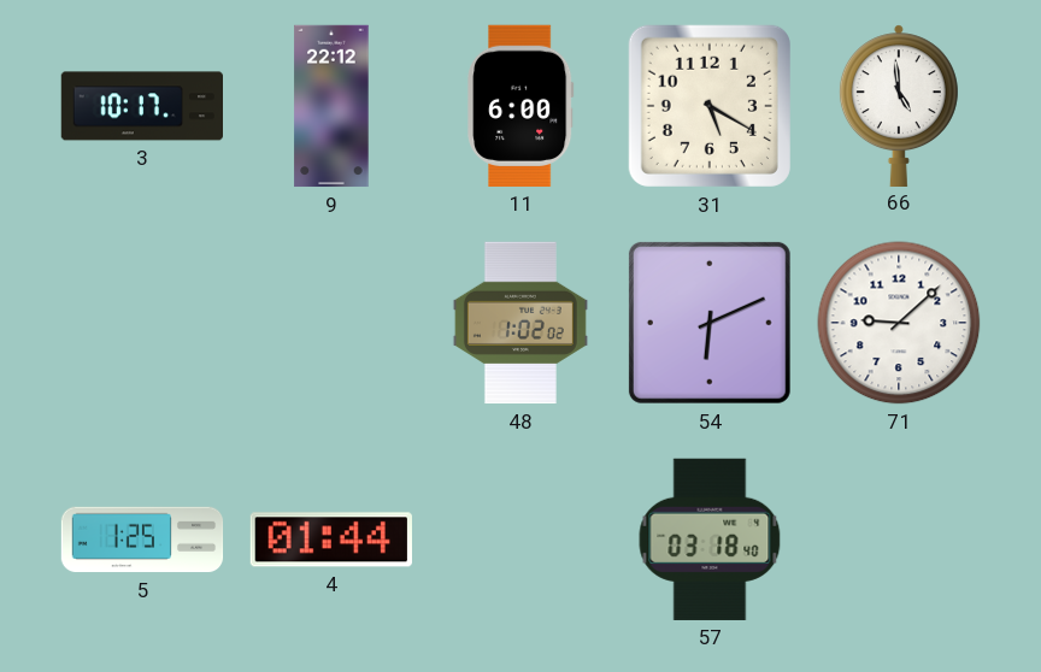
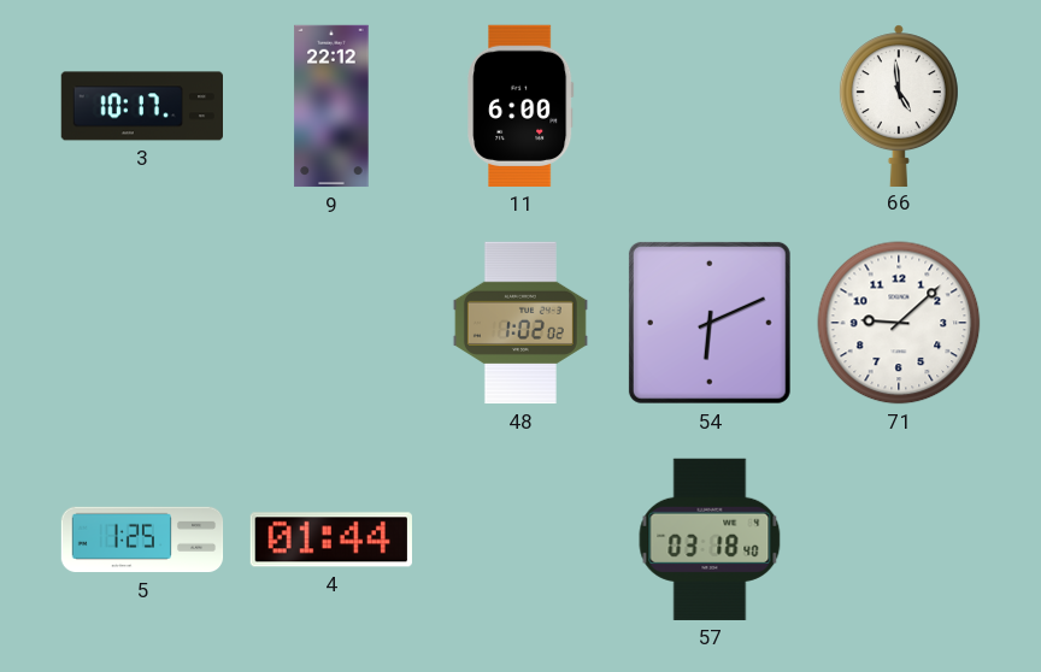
31: 5:20 -> none
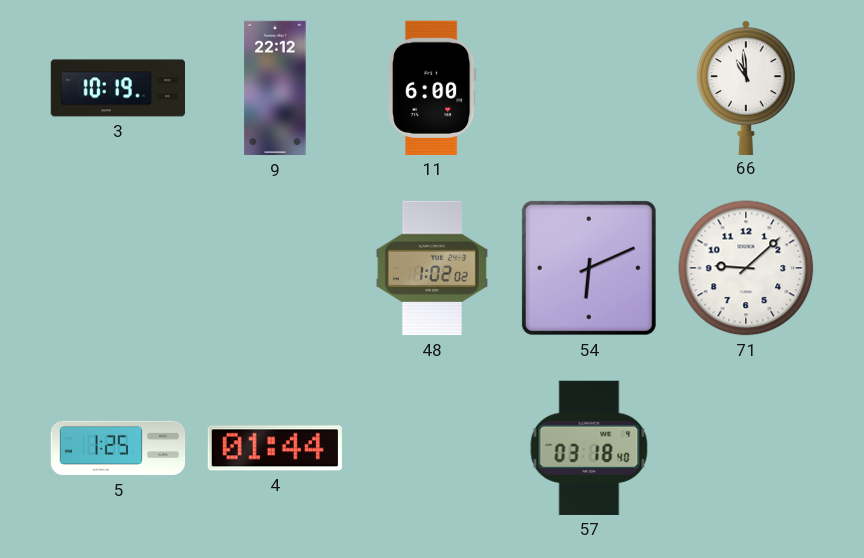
3: 10:17 -> 10:19
66: 4:59 -> 10:59
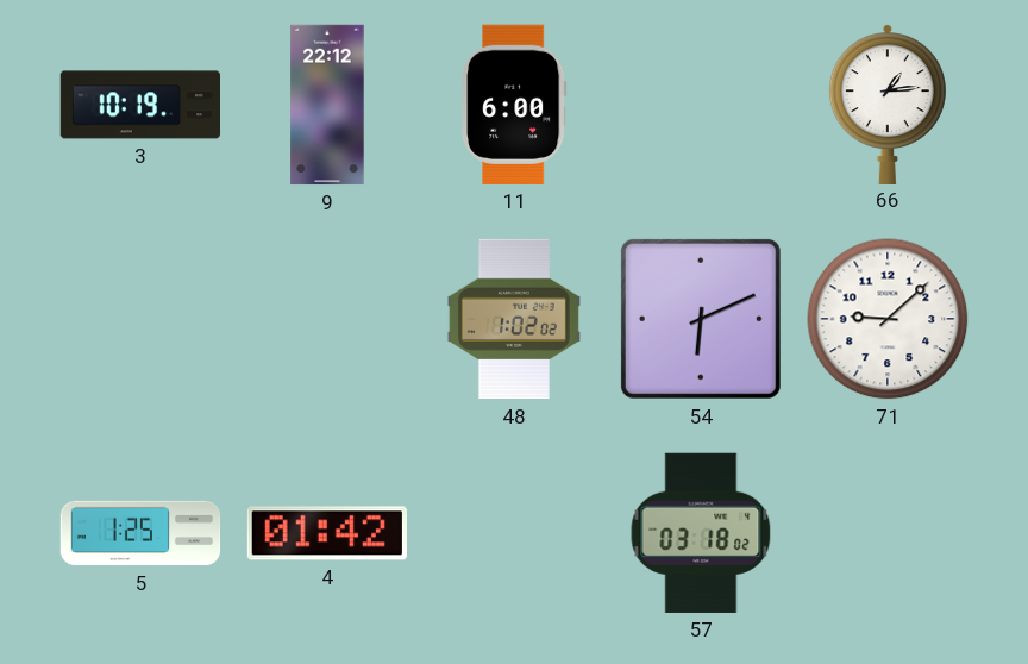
66: 10:59 -> 1:14
4: 01:44 -> 01:42
57: 03:18:40 -> 03:18:02
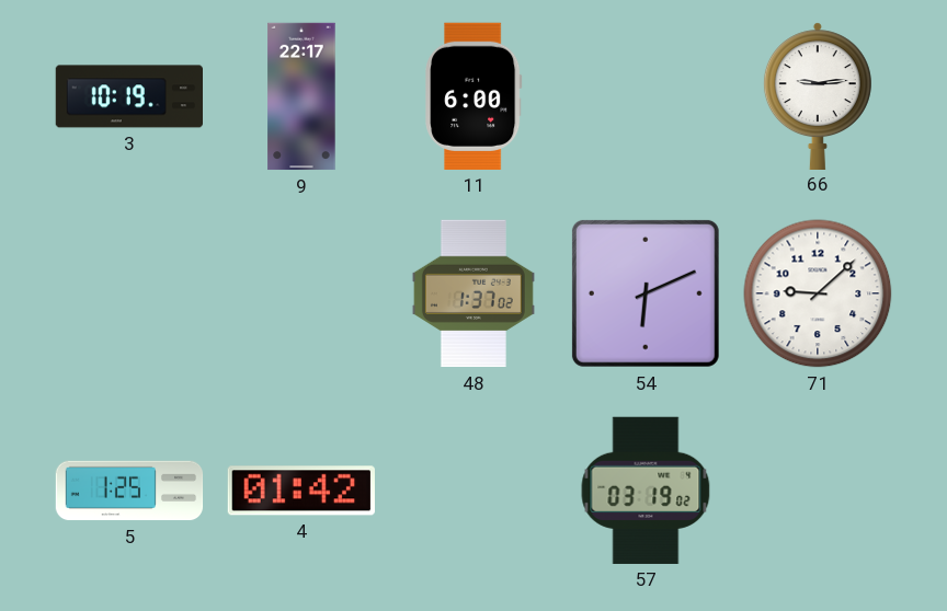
9: 22:12 -> 22:17
66: 1:14 -> 9:14
48: 1:02 -> 1:37
57: 03:18 -> 03:19
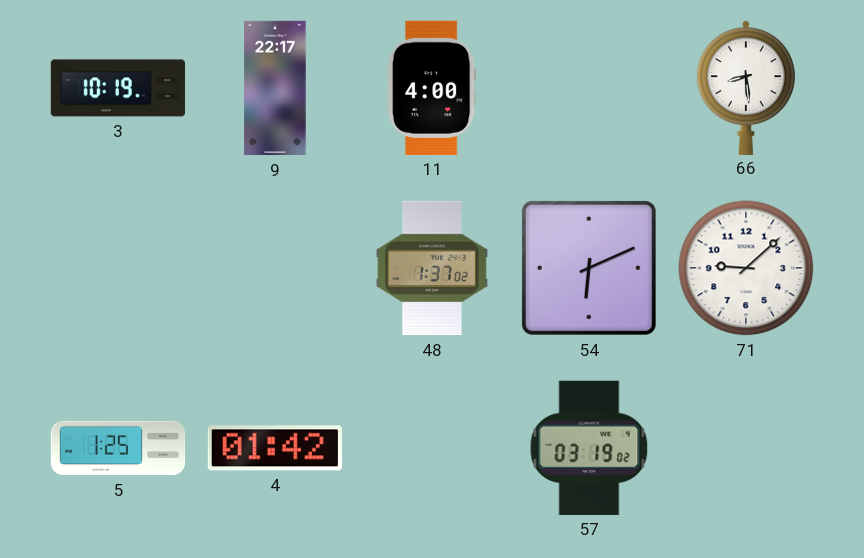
11: 6:00 -> 4:00
66: 9:14 -> 8:29
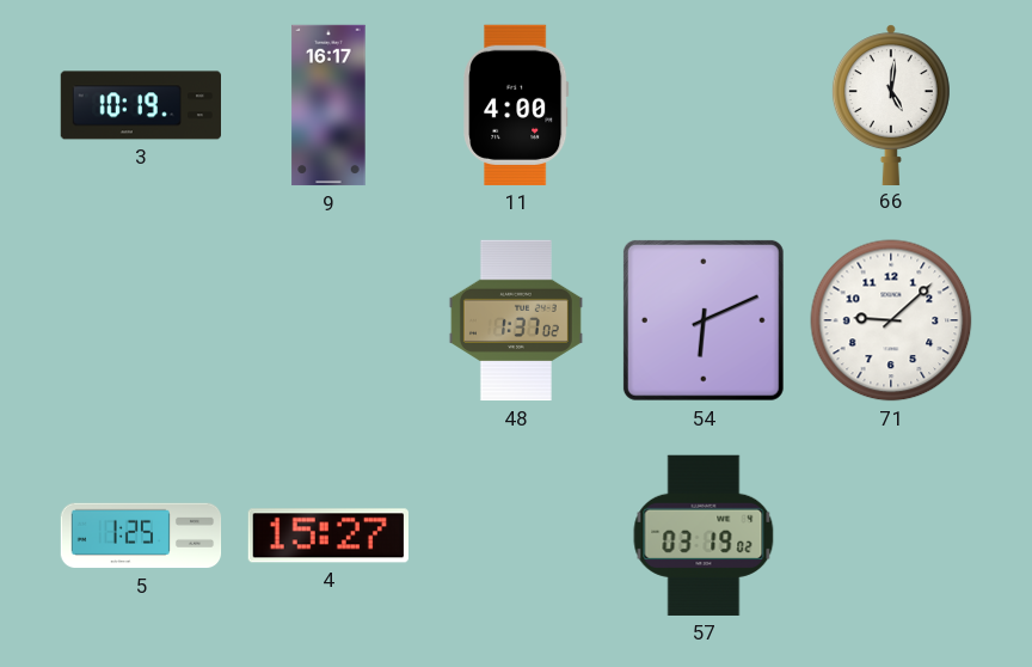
9: 22:17 -> 16:17
66: 8:29 -> 5:01
4: 01:42 -> 15:27
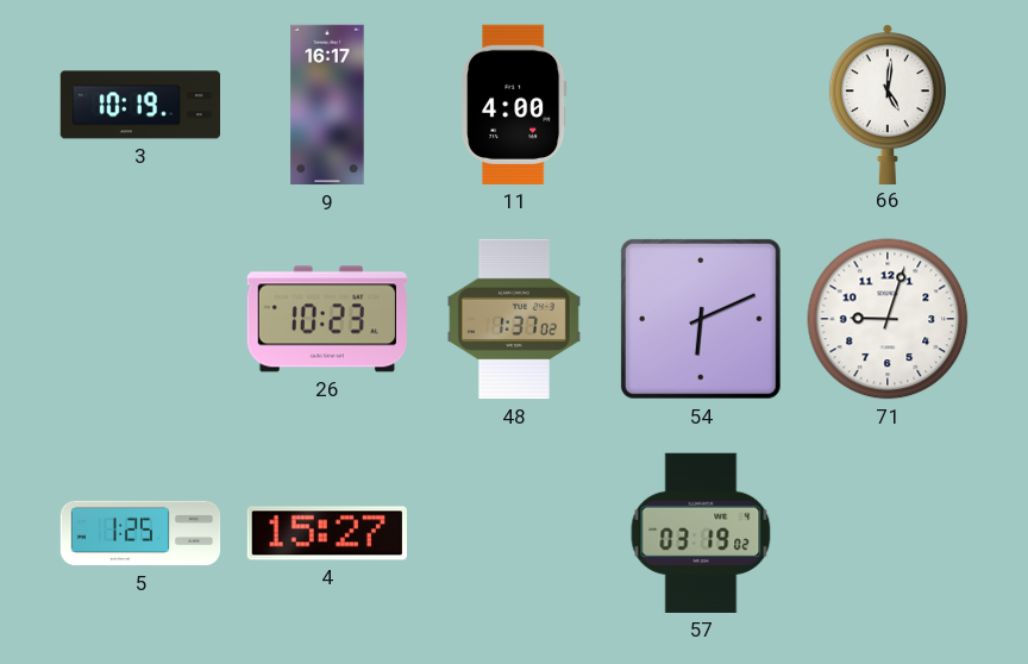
26: none -> 10:23
71: 9:08 -> 9:03
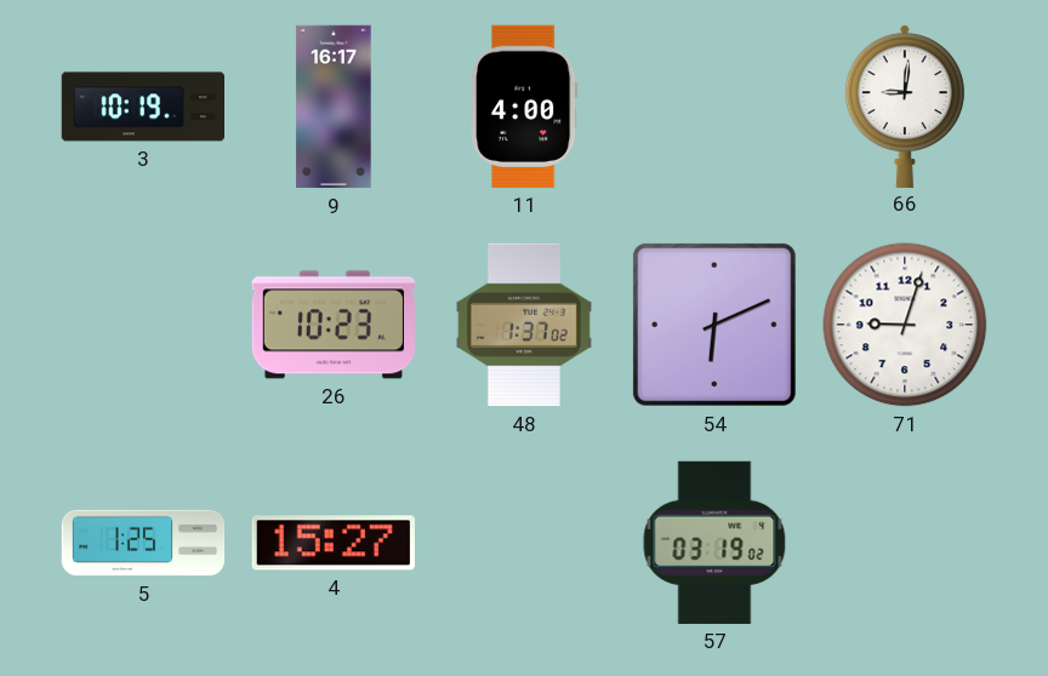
66: 5:01 -> 9:01
